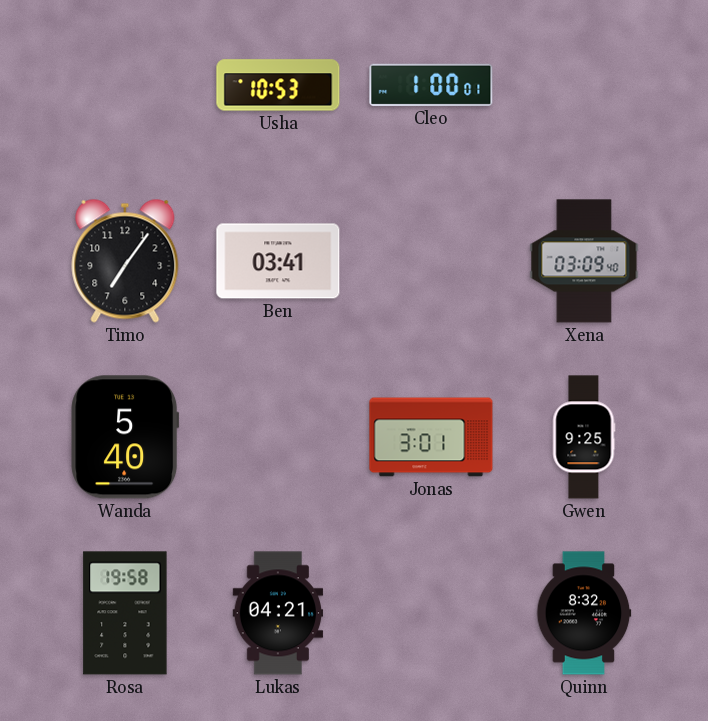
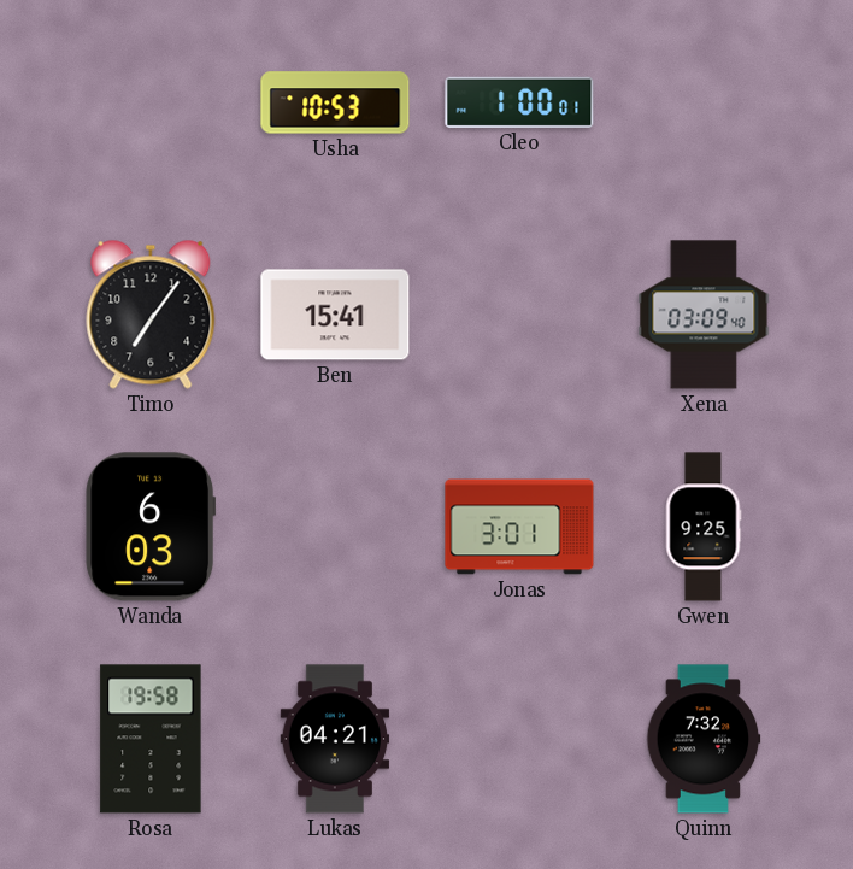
Ben: 03:41 -> 15:41
Wanda: 5:40 -> 6:03
Quinn: 8:32 -> 7:32
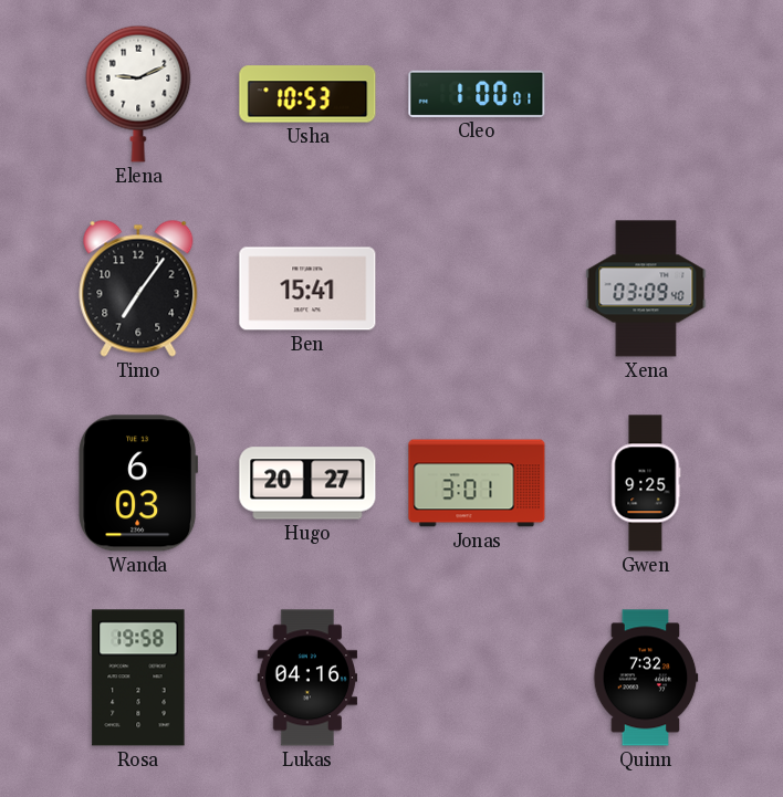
Elena: none -> 9:11
Hugo: none -> 20:27
Lukas: 04:21 -> 04:16
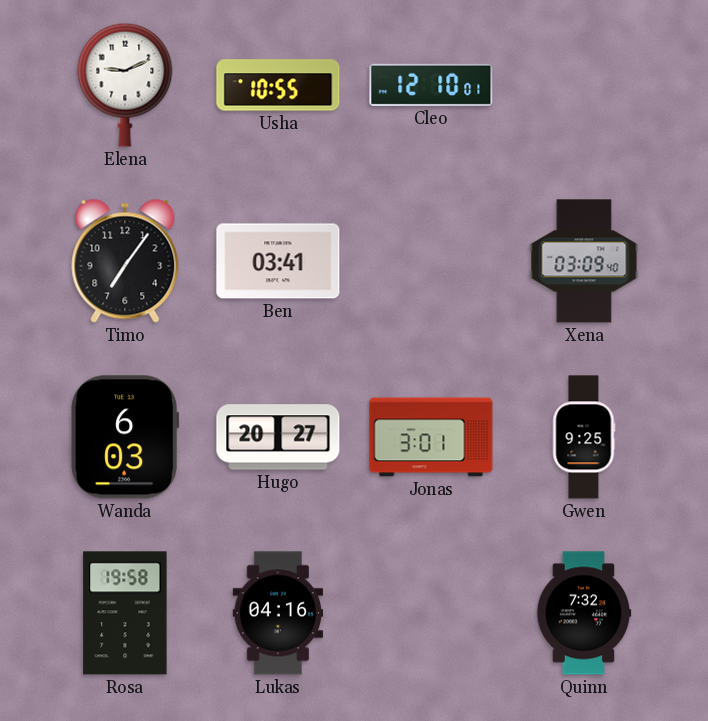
Usha: 10:53 -> 10:55
Cleo: 1:00 -> 12:10
Ben: 15:41 -> 03:41
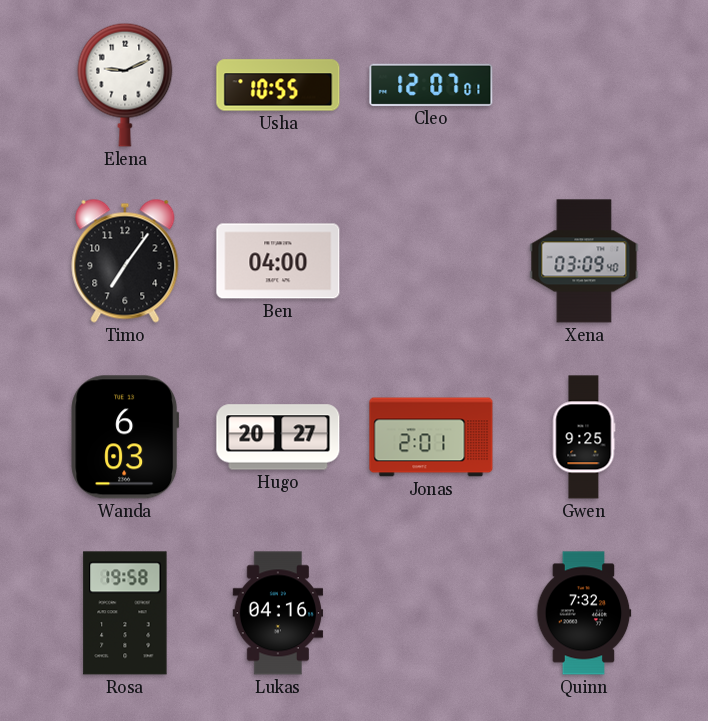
Cleo: 12:10 -> 12:07
Ben: 03:41 -> 04:00
Jonas: 3:01 -> 2:01
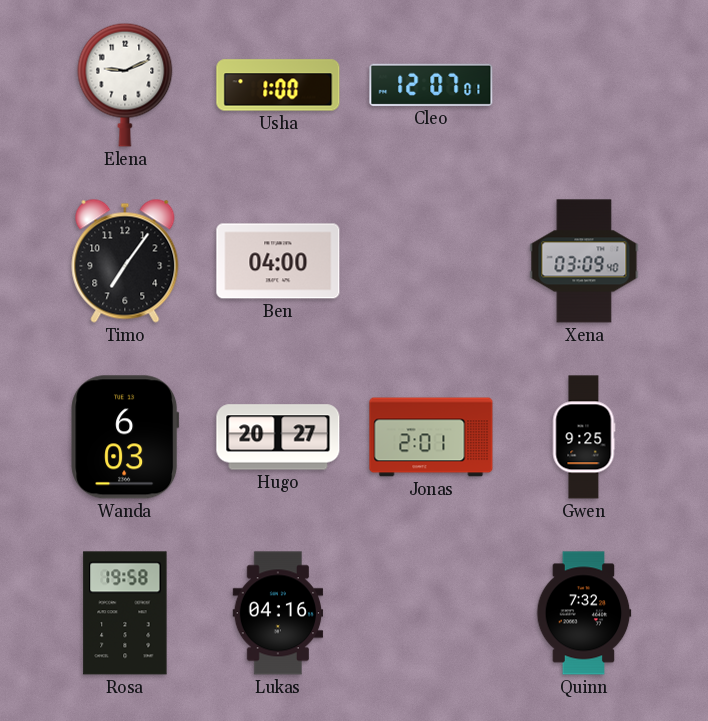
Usha: 10:55 -> 1:00
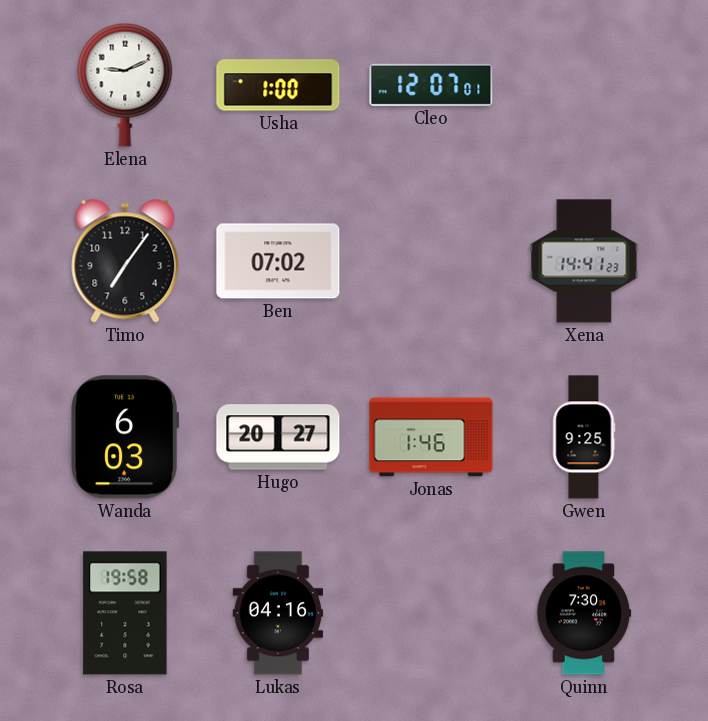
Ben: 04:00 -> 07:02
Xena: 03:09 -> 14:41
Jonas: 2:01 -> 1:46
Quinn: 7:32 -> 7:30
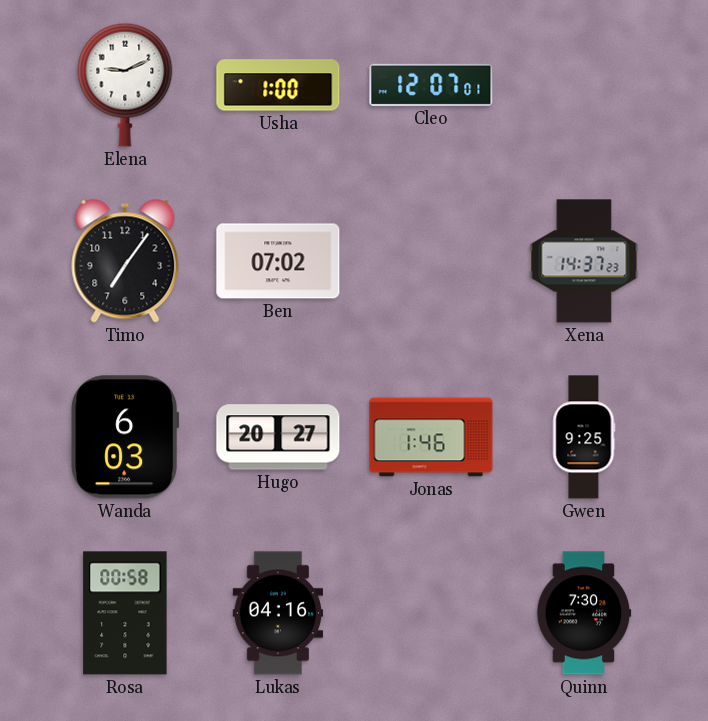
Xena: 14:41 -> 14:37
Rosa: 19:58 -> 00:58
